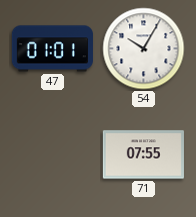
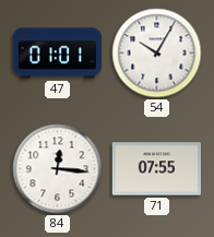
84: none -> 12:16
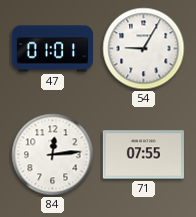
54: 10:05 -> 9:05
84: 12:16 -> 12:14
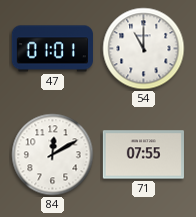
54: 9:05 -> 11:00
84: 12:14 -> 12:10
